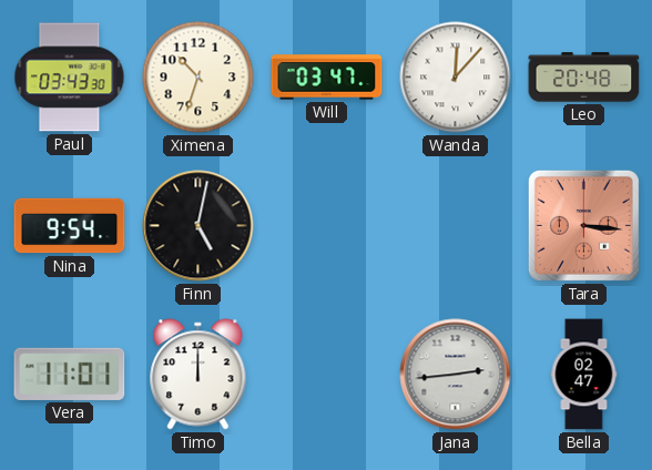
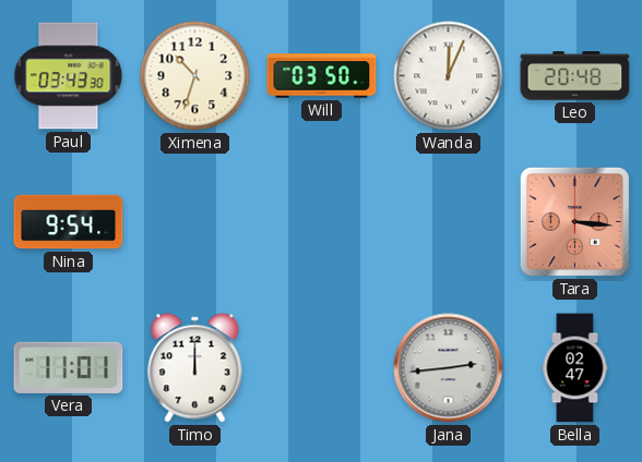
Will: 03:47 -> 03:50
Wanda: 12:07 -> 12:04
Finn: 5:02 -> none
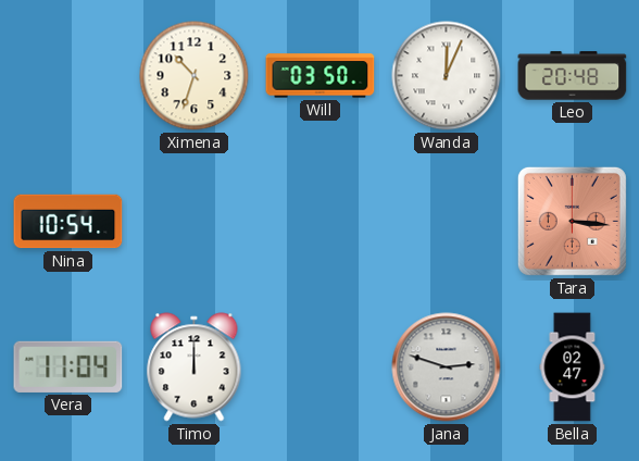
Paul: 03:43 -> none
Nina: 9:54 -> 10:54
Vera: 11:01 -> 11:04
Jana: 2:44 -> 2:48
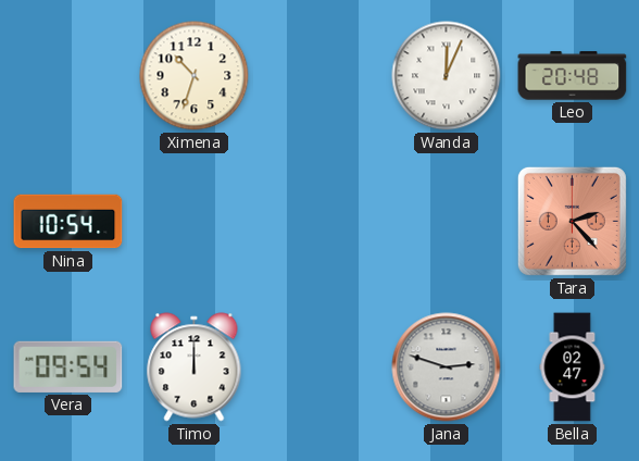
Will: 03:50 -> none
Tara: 3:16 -> 2:23
Vera: 11:04 -> 09:54
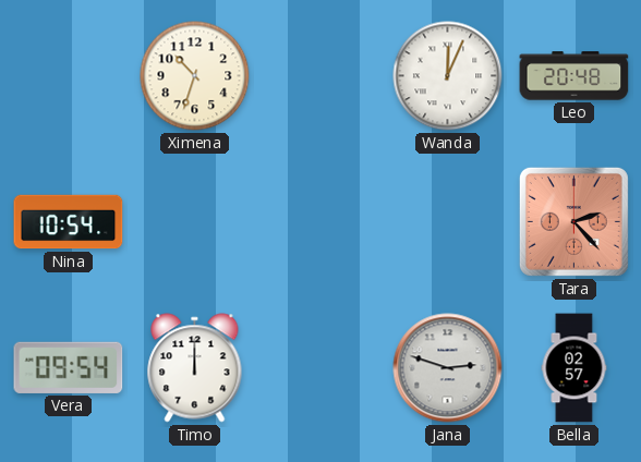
Bella: 02:47 -> 02:57
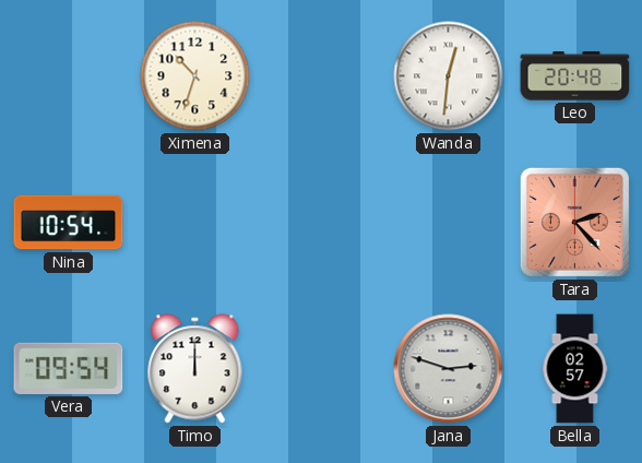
Wanda: 12:04 -> 12:31
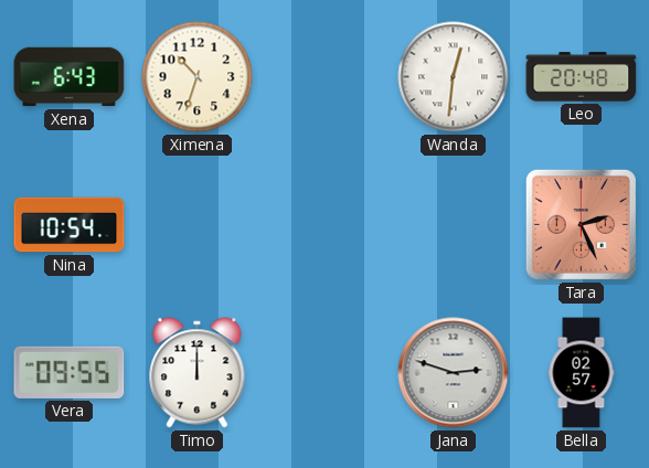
Xena: none -> 6:43
Tara: 2:23 -> 2:26
Vera: 09:54 -> 09:55
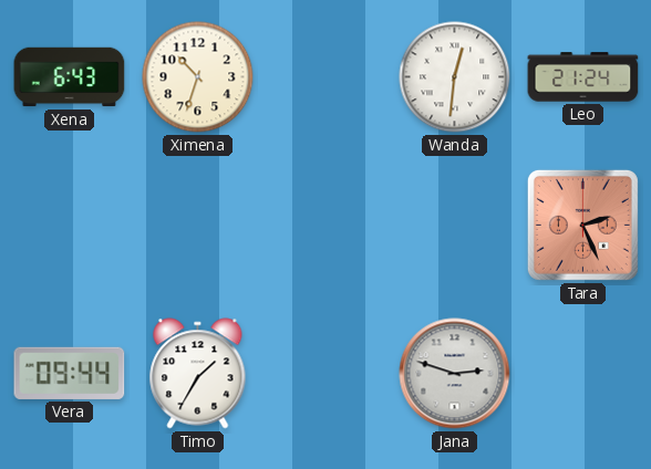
Leo: 20:48 -> 21:24
Nina: 10:54 -> none
Vera: 09:55 -> 09:44
Timo: 12:00 -> 1:35
Bella: 02:57 -> none
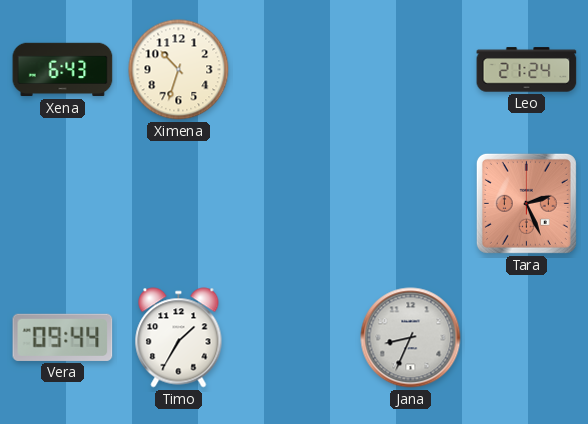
Wanda: 12:31 -> none
Jana: 2:48 -> 8:34
